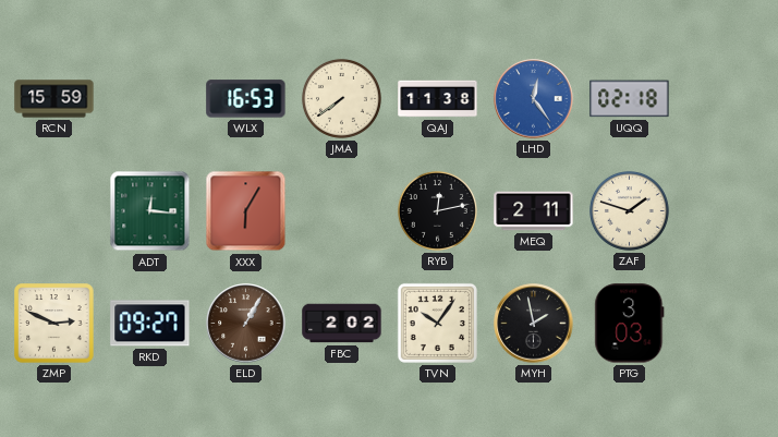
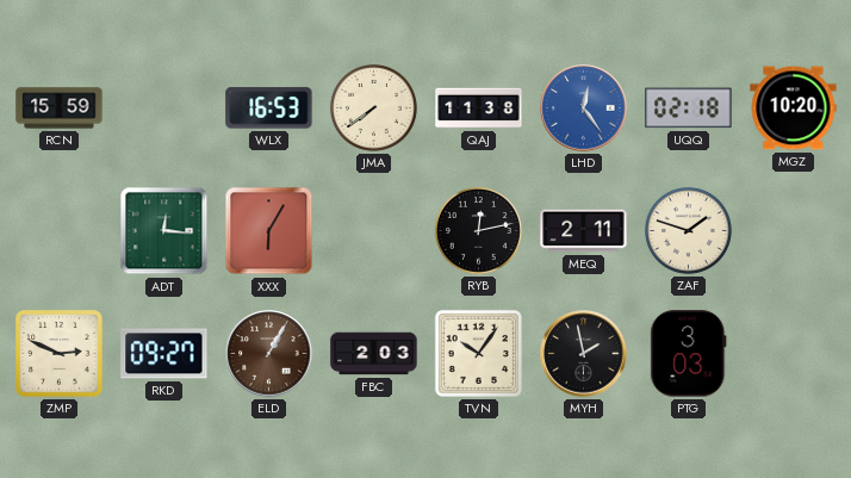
MGZ: none -> 10:20
FBC: 2:02 -> 2:03
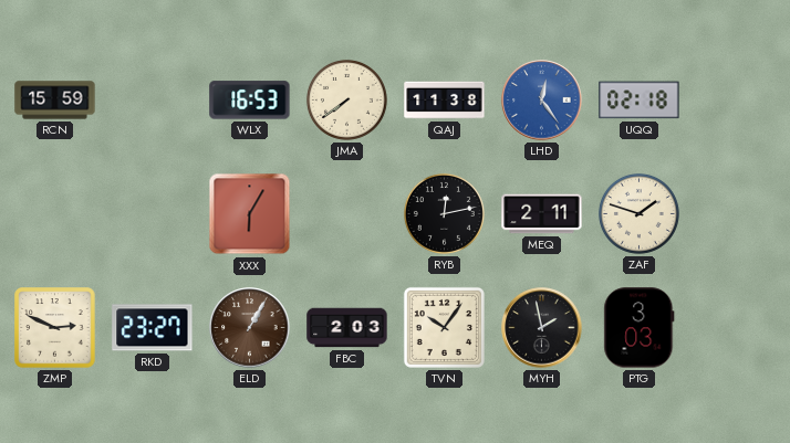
MGZ: 10:20 -> none
ADT: 12:16 -> none
RKD: 09:27 -> 23:27
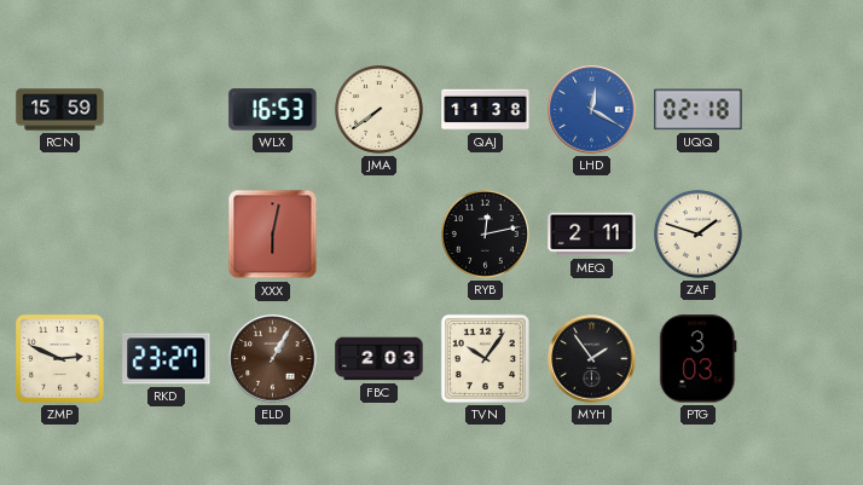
LHD: 12:24 -> 12:20
XXX: 6:05 -> 6:02
MYH: 1:58 -> 1:54
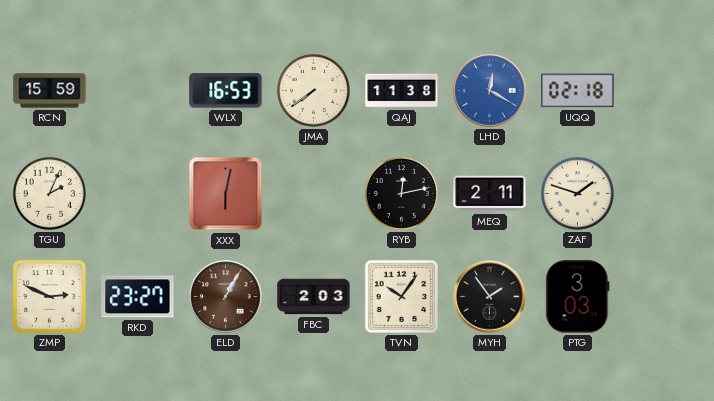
TGU: none -> 2:04
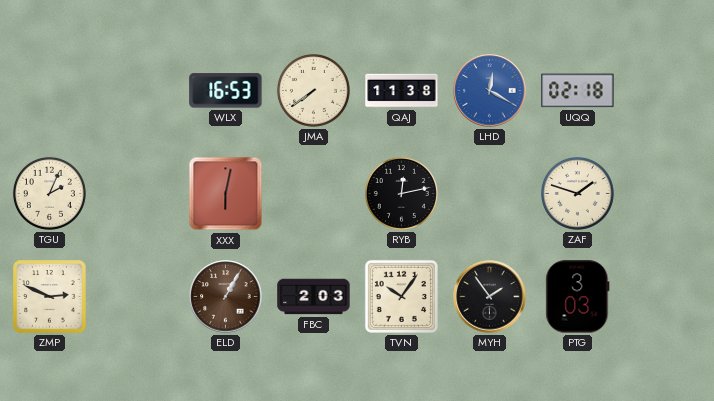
RCN: 15:59 -> none
MEQ: 2:11 -> none
RKD: 23:27 -> none
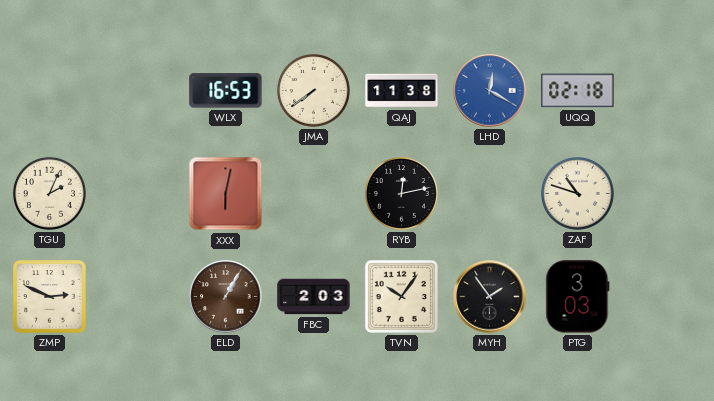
ZAF: 1:48 -> 10:48
